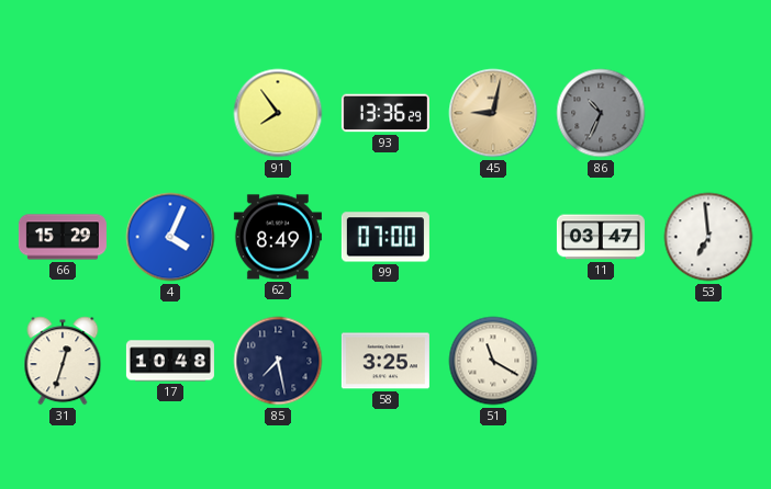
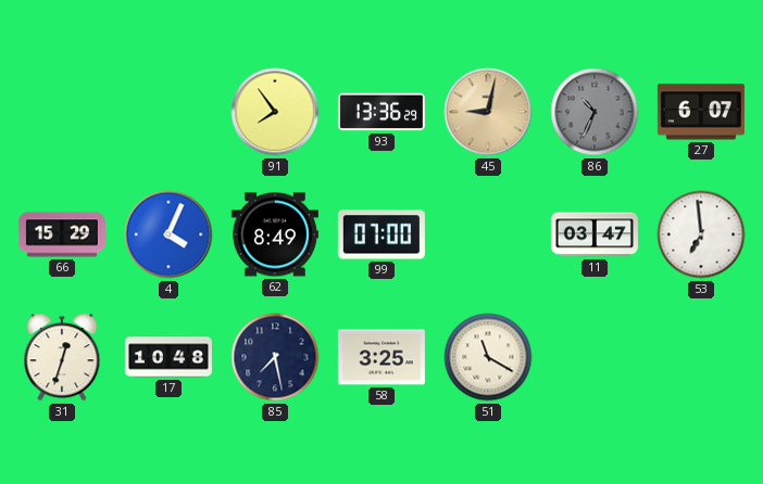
27: none -> 6:07
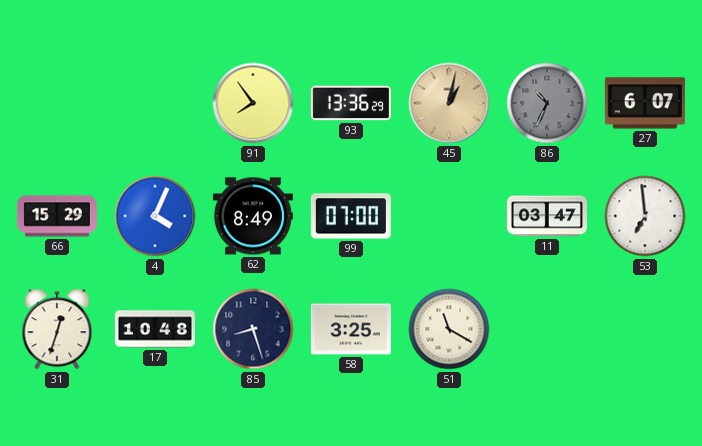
45: 9:02 -> 1:02
85: 7:28 -> 8:27
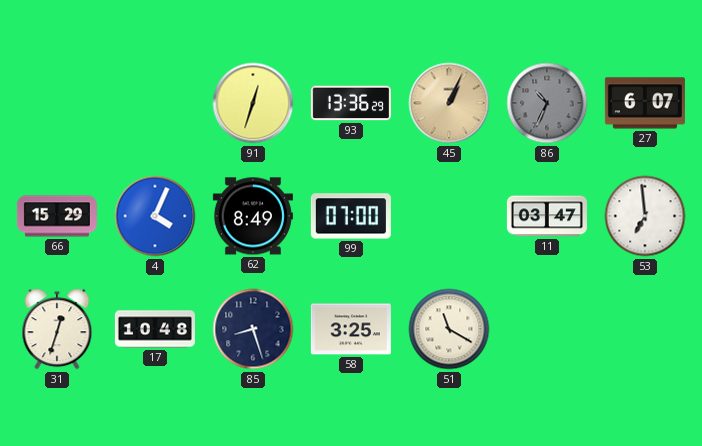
91: 7:54 -> 12:33
45: 1:02 -> 1:04
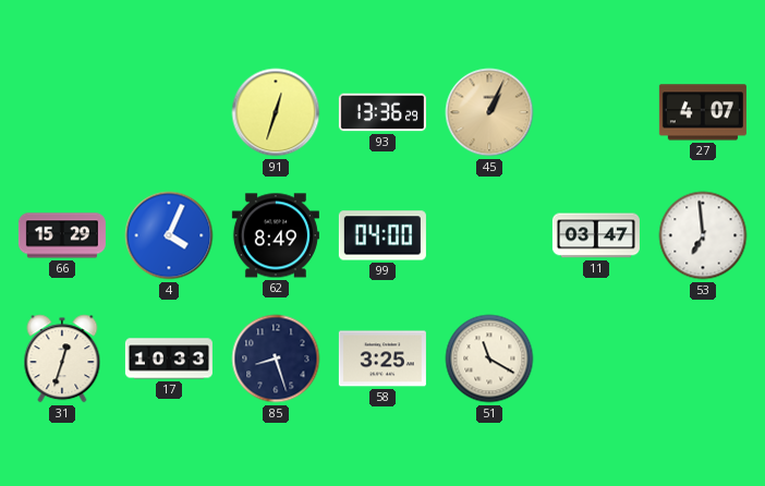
86: 10:34 -> none
27: 6:07 -> 4:07
99: 07:00 -> 04:00
17: 10:48 -> 10:33
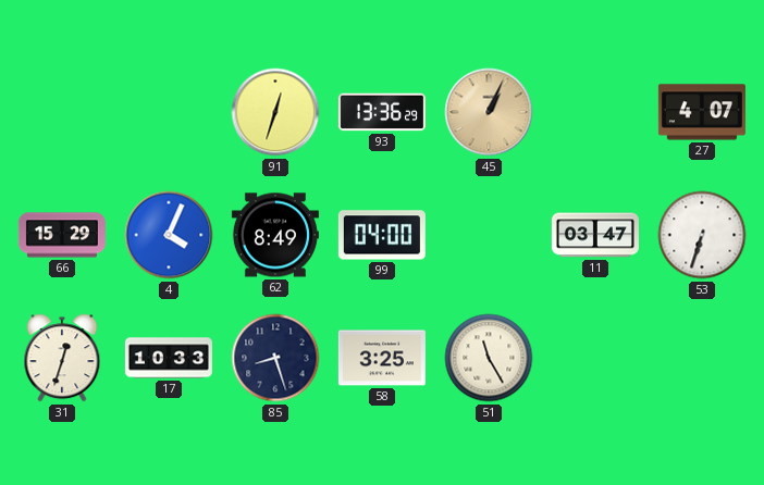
53: 6:59 -> 6:33
51: 11:20 -> 11:25
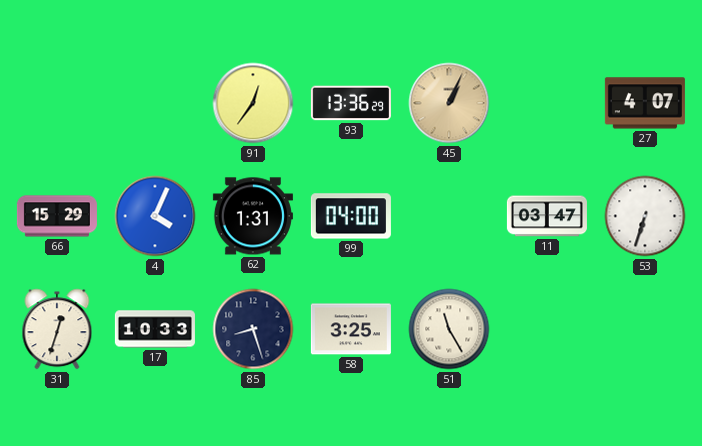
91: 12:33 -> 12:36
62: 8:49 -> 1:31
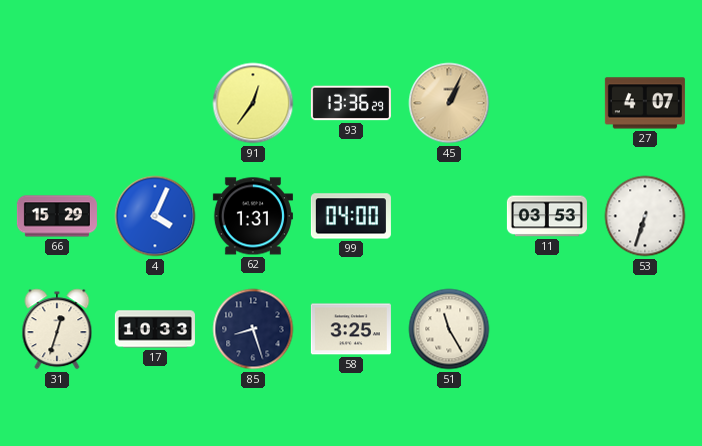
11: 03:47 -> 03:53
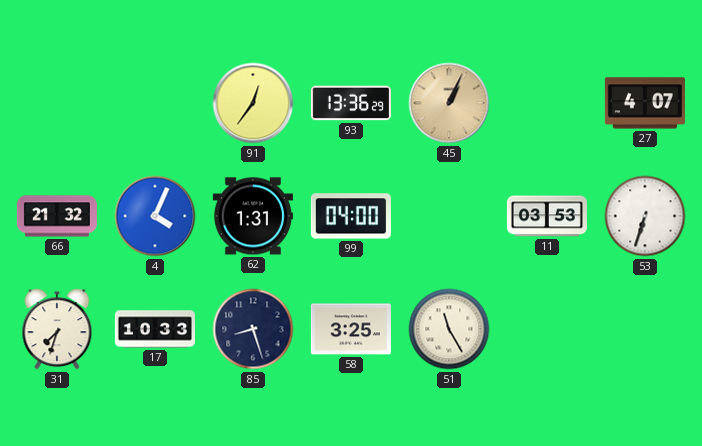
66: 15:29 -> 21:32
31: 12:33 -> 7:33
